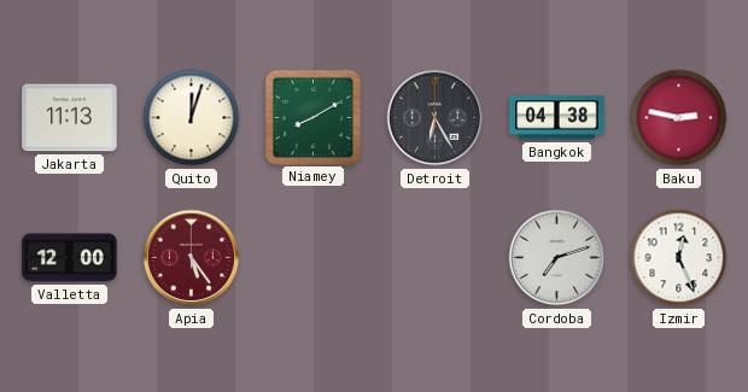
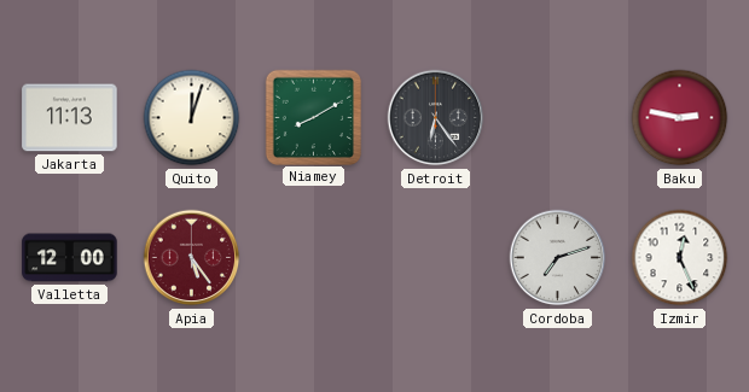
Detroit: 6:25 -> 6:24
Bangkok: 04:38 -> none
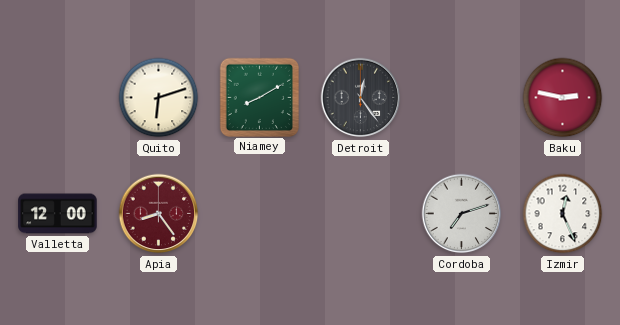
Jakarta: 11:13 -> none
Quito: 12:03 -> 6:12
Detroit: 6:24 -> 12:24
Apia: 5:24 -> 8:24
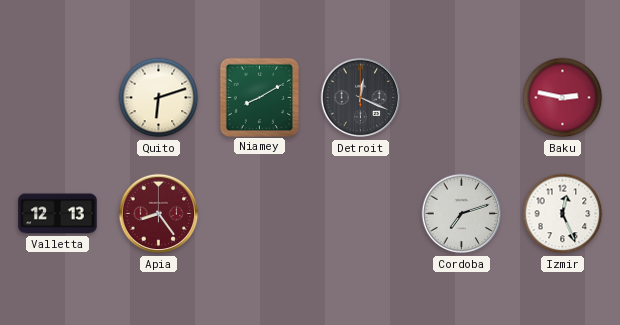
Detroit: 12:24 -> 12:19
Valletta: 12:00 -> 12:13
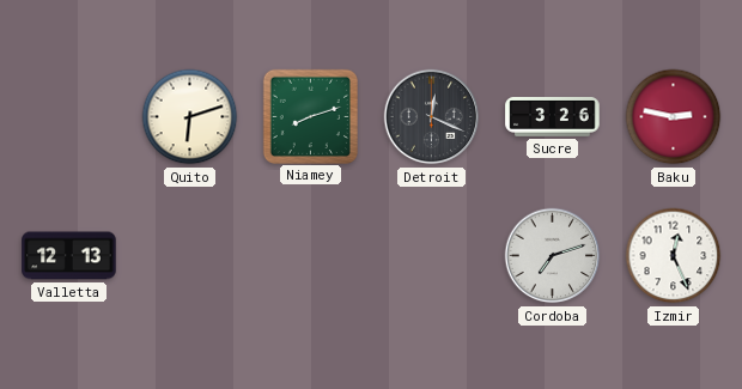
Niamey: 8:10 -> 8:12
Sucre: none -> 3:26
Apia: 8:24 -> none
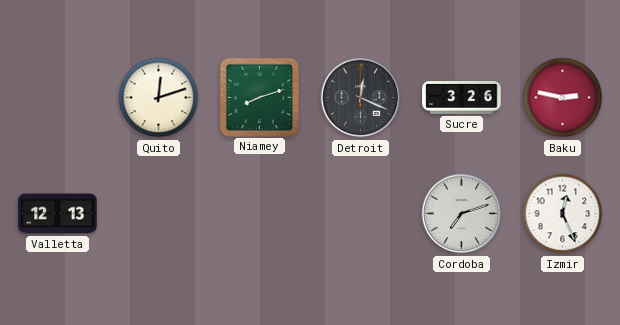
Quito: 6:12 -> 12:12
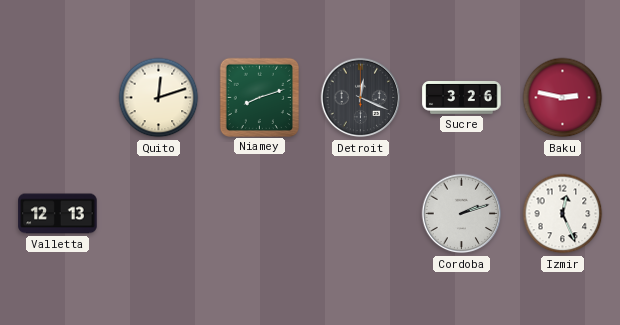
Cordoba: 7:12 -> 2:12
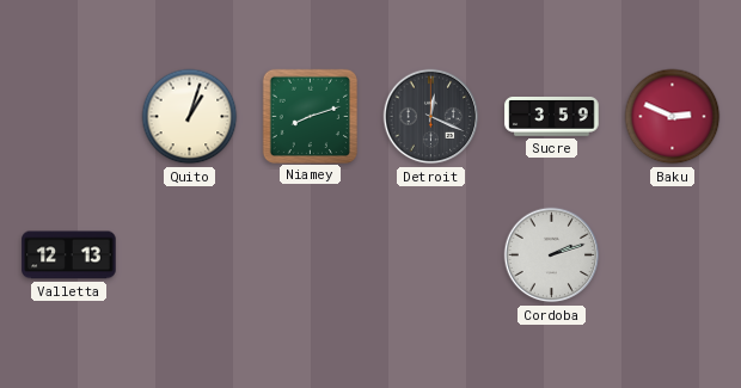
Quito: 12:12 -> 1:03
Sucre: 3:26 -> 3:59
Baku: 2:47 -> 2:49
Izmir: 12:26 -> none
